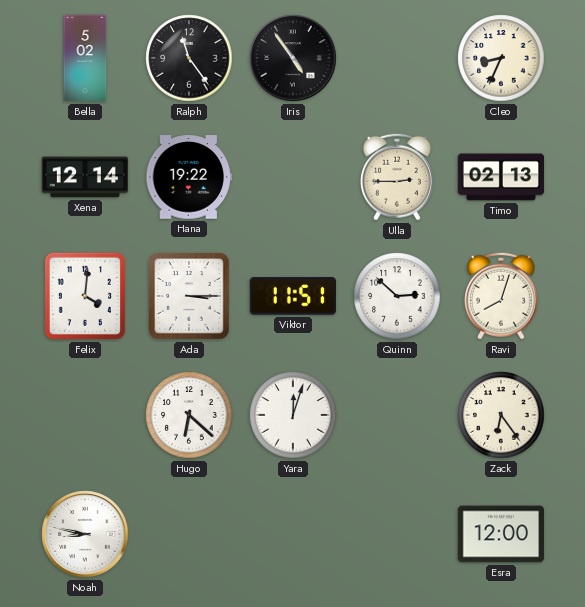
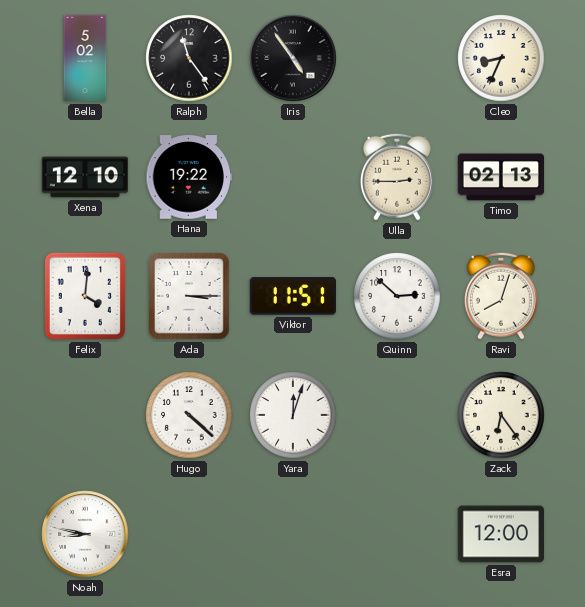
Xena: 12:14 -> 12:10
Hugo: 6:22 -> 4:22
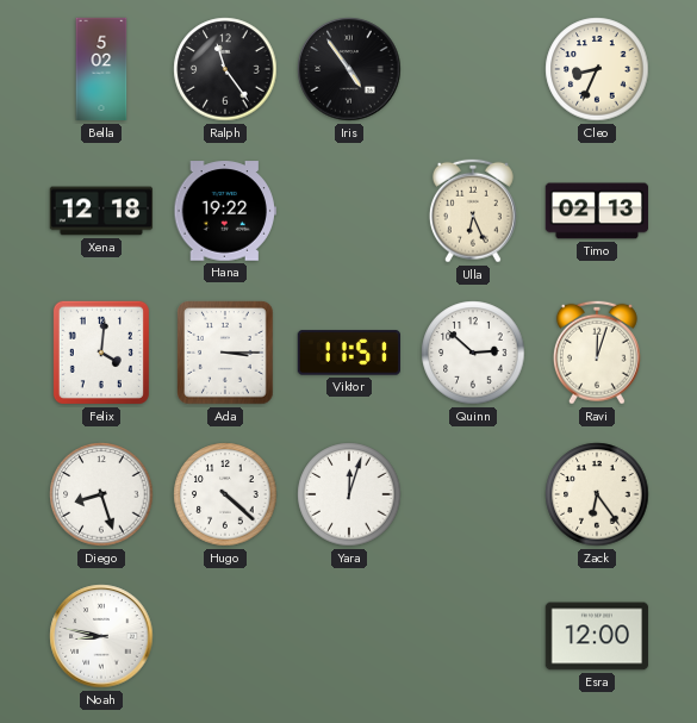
Xena: 12:10 -> 12:18
Ulla: 2:45 -> 6:26
Ravi: 8:03 -> 12:03
Diego: none -> 8:27
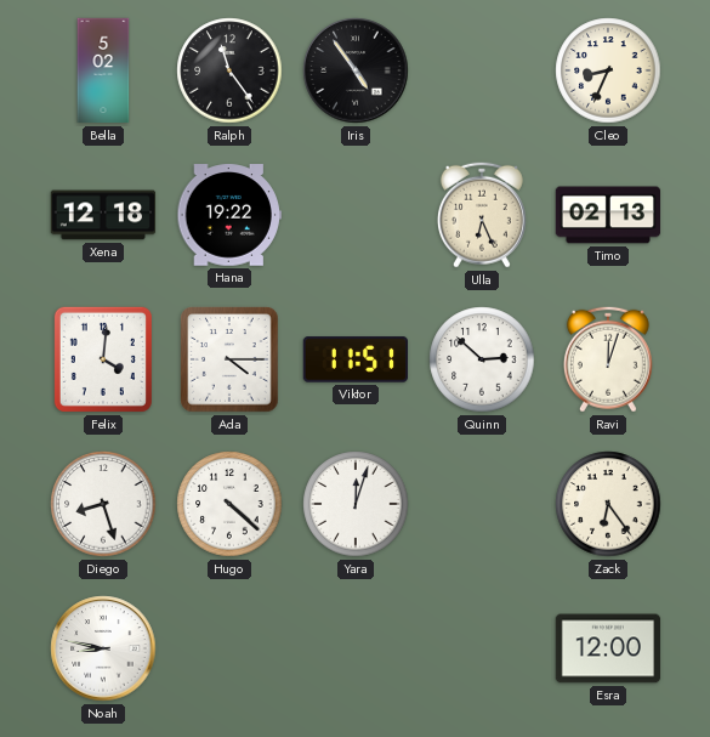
Ada: 3:15 -> 4:15
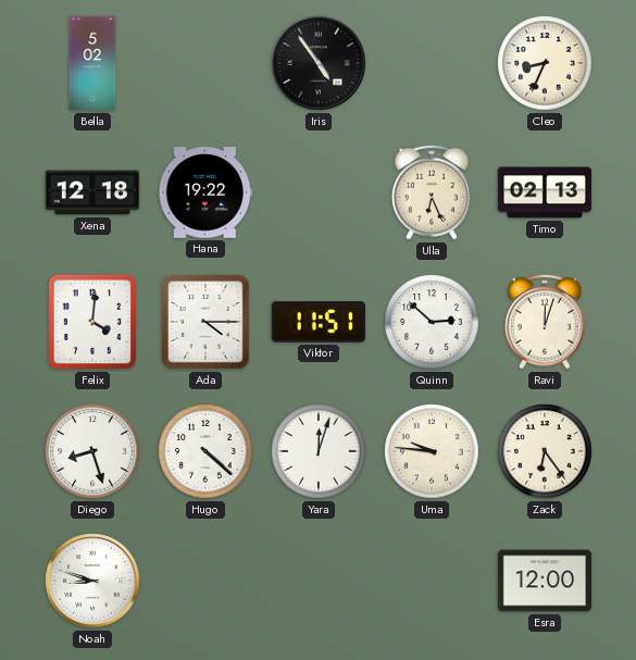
Ralph: 11:24 -> none
Uma: none -> 9:46
Noah: 8:47 -> 8:48
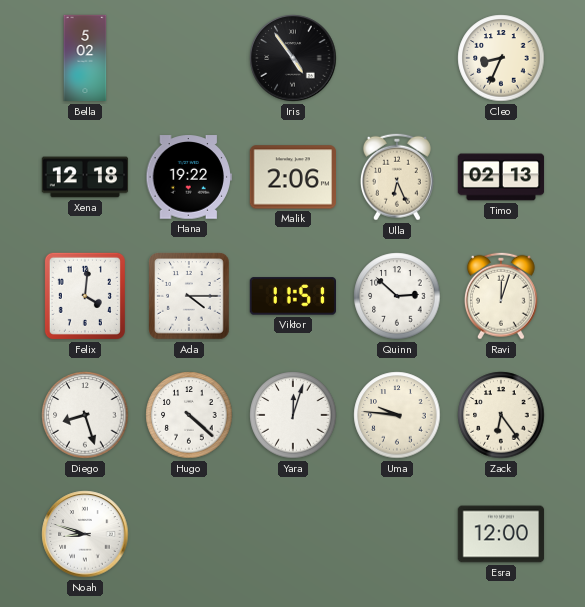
Malik: none -> 2:06
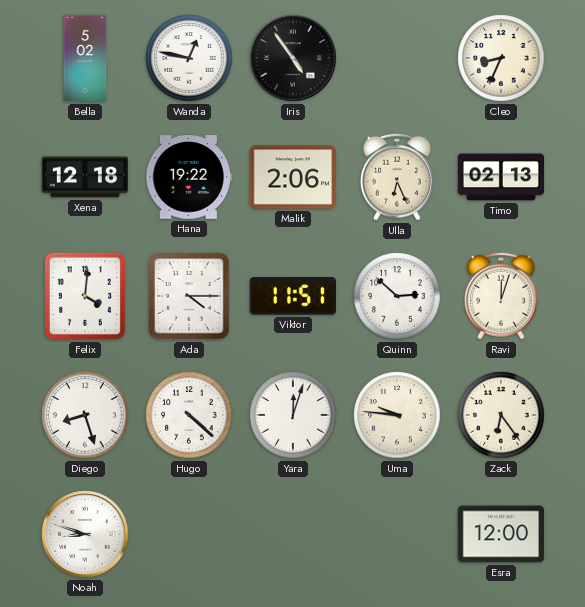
Wanda: none -> 12:47
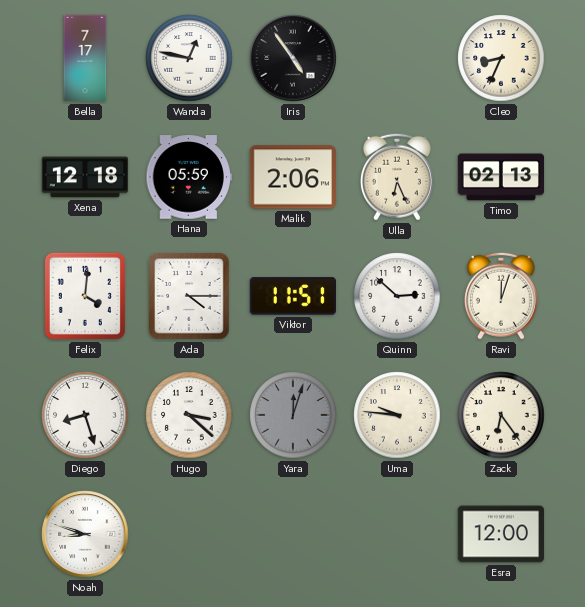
Bella: 5:02 -> 7:17
Hana: 19:22 -> 05:59
Hugo: 4:22 -> 3:22
Yara dial: white -> grey
